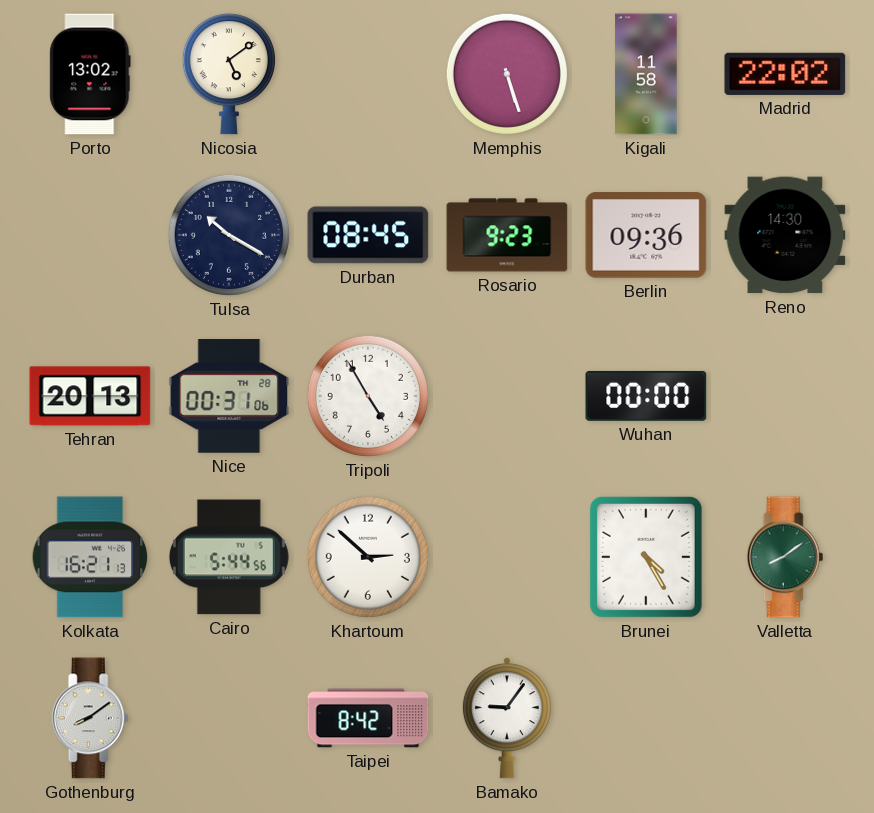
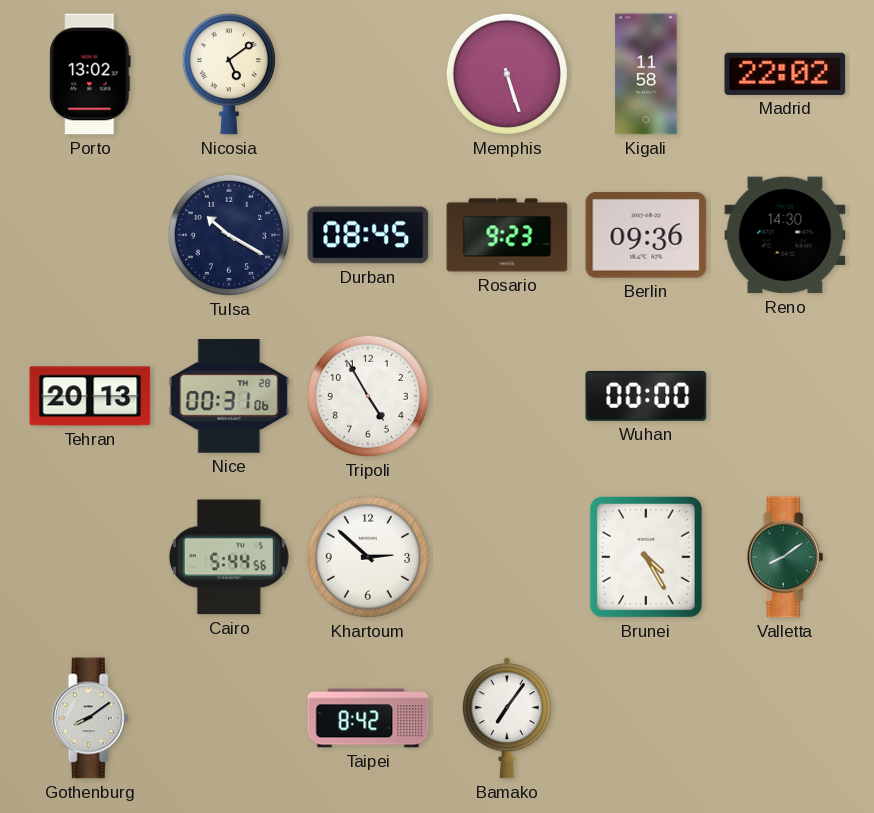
Kolkata: 16:21 -> none
Bamako: 9:06 -> 7:06
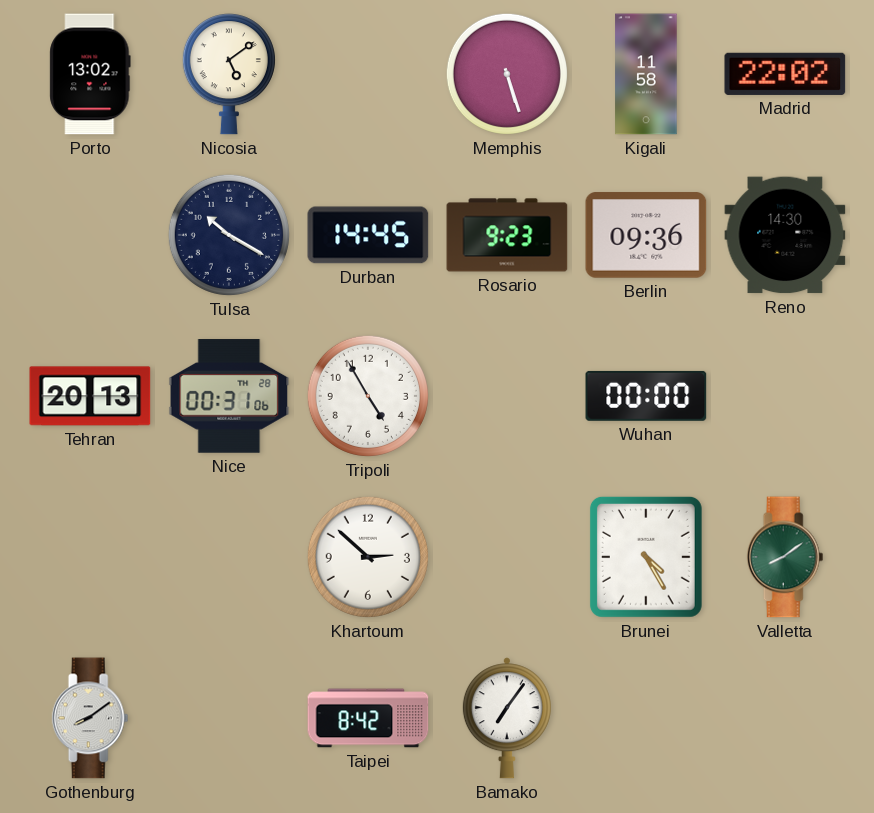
Durban: 08:45 -> 14:45
Cairo: 5:44 -> none
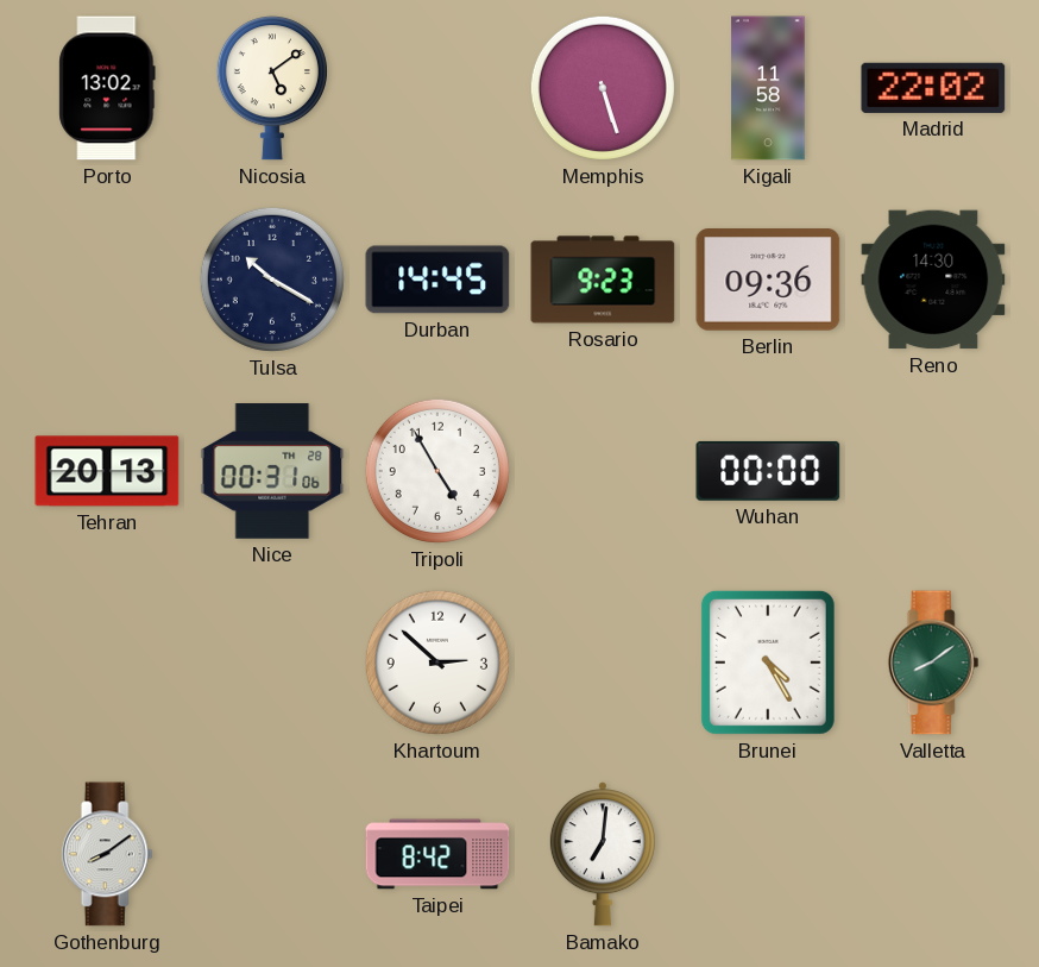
Bamako: 7:06 -> 7:01
